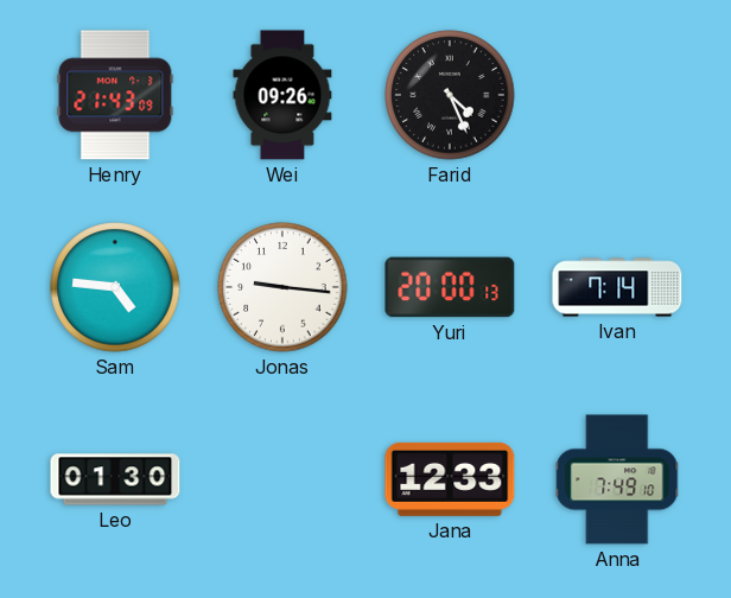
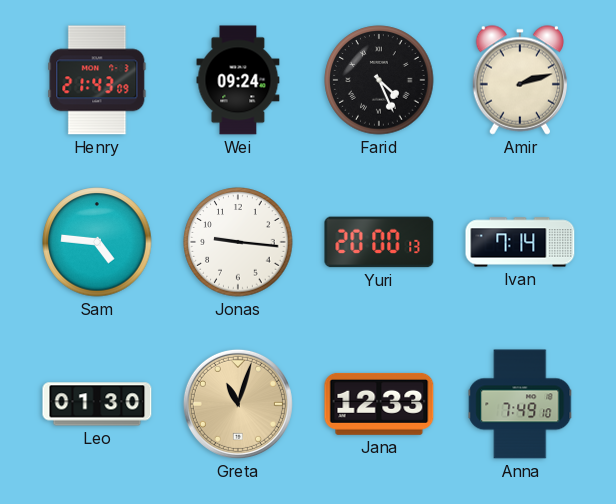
Wei: 09:26 -> 09:24
Amir: none -> 2:12
Greta: none -> 11:03
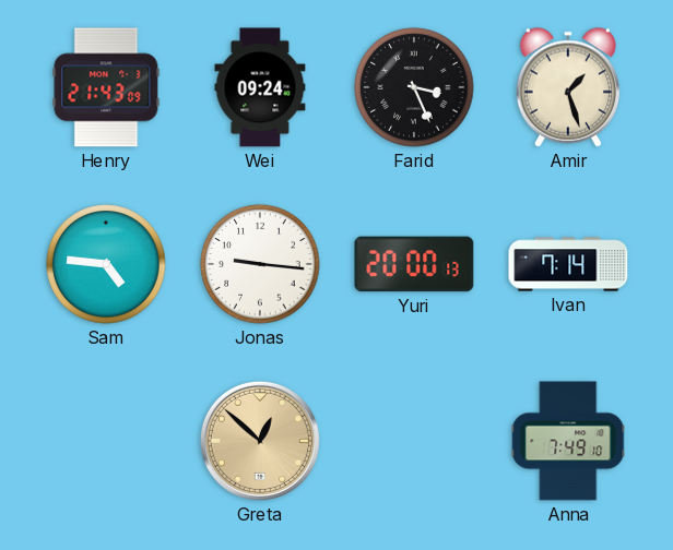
Farid: 4:26 -> 3:26
Amir: 2:12 -> 1:27
Leo: 01:30 -> none
Greta: 11:03 -> 12:52
Jana: 12:33 -> none
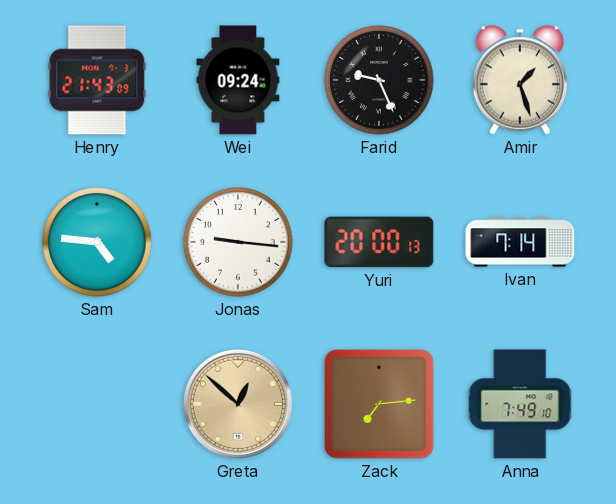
Farid: 3:26 -> 9:26
Zack: none -> 7:14
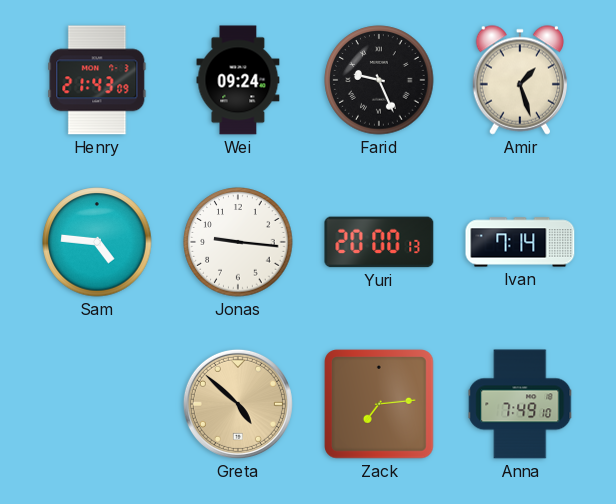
Greta: 12:52 -> 4:52
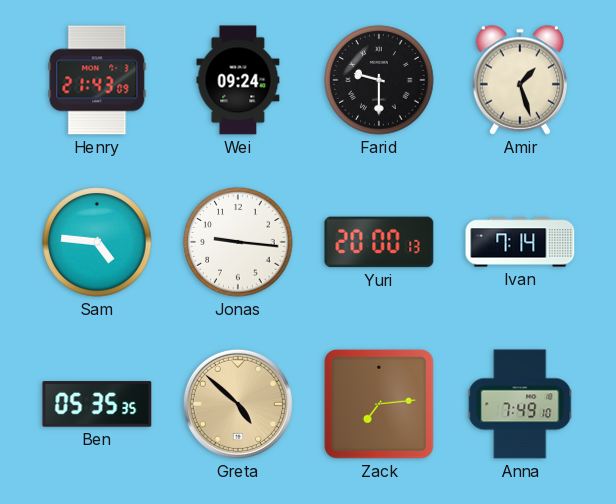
Farid: 9:26 -> 9:30
Ben: none -> 05:35
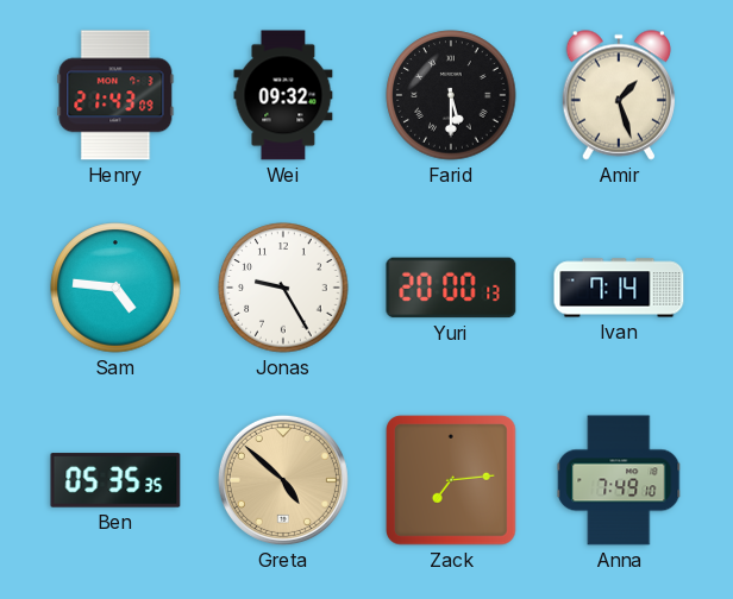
Wei: 09:24 -> 09:32
Farid: 9:30 -> 5:30
Jonas: 9:16 -> 9:25
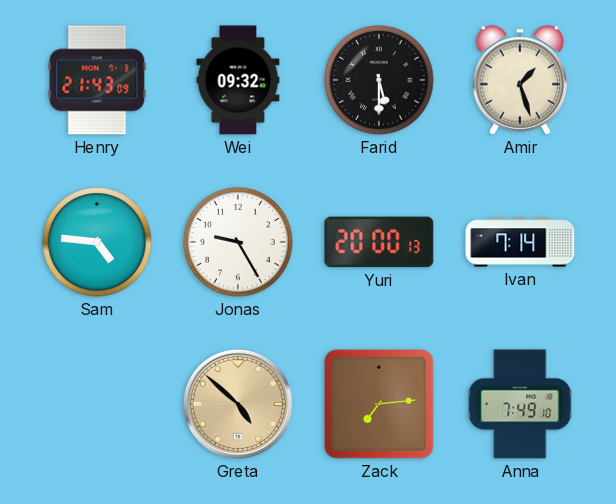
Ben: 05:35 -> none
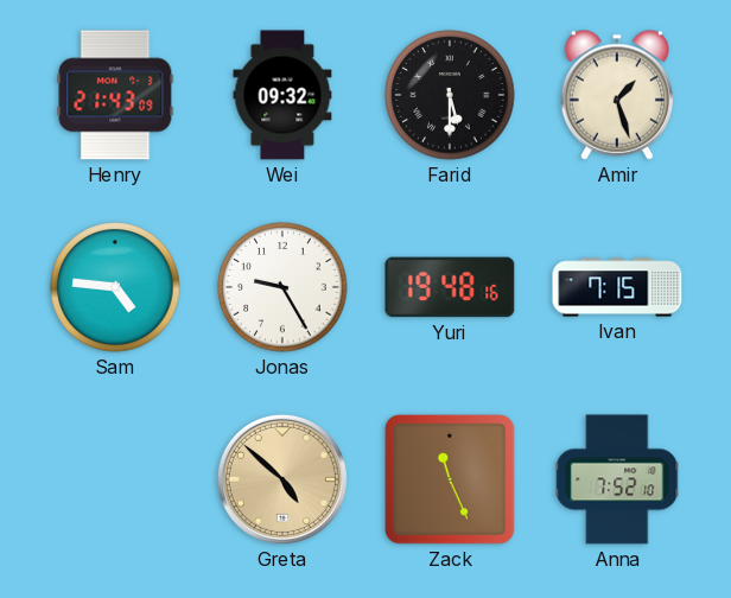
Yuri: 20:00 -> 19:48
Ivan: 7:14 -> 7:15
Zack: 7:14 -> 11:26
Anna: 7:49 -> 7:52
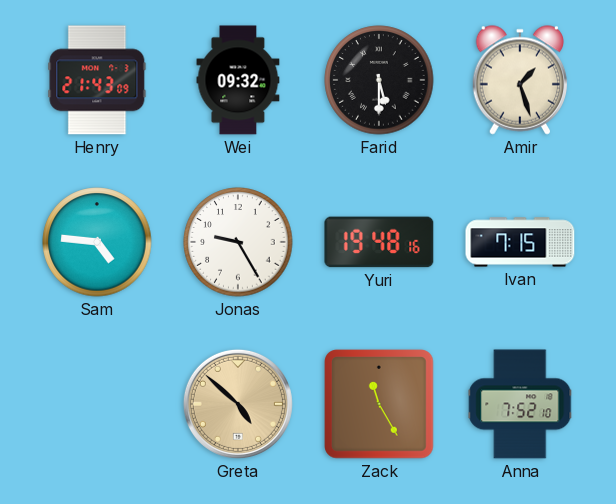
Zack: 11:26 -> 11:25
